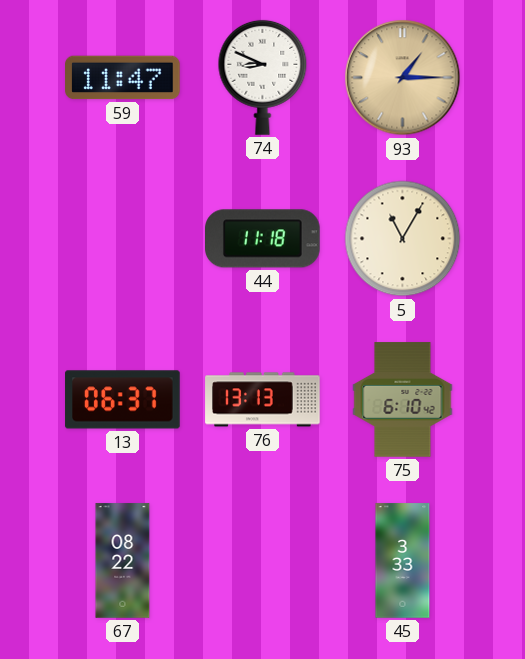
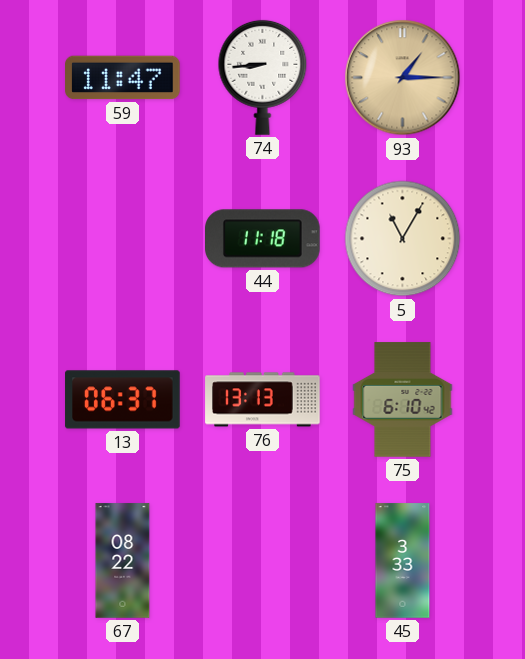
74: 8:49 -> 8:44
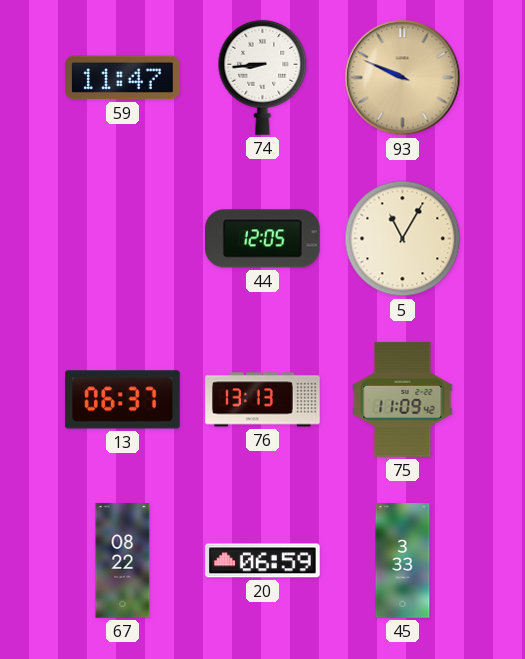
93: 1:15 -> 9:49
44: 11:18 -> 12:05
75: 6:10 -> 11:09
20: none -> 06:59
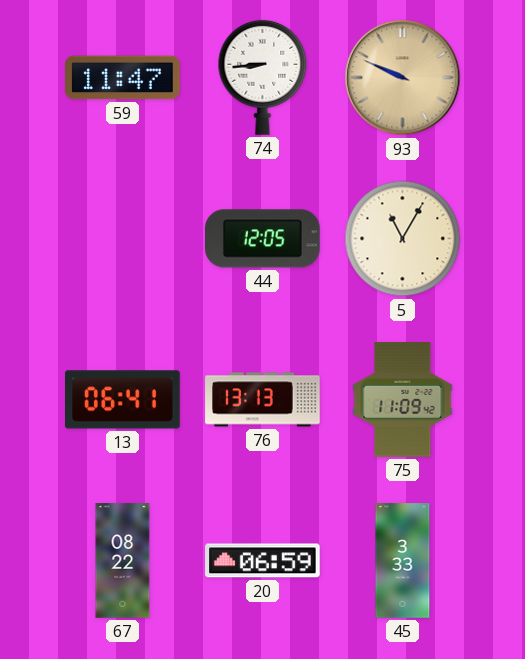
13: 06:37 -> 06:41
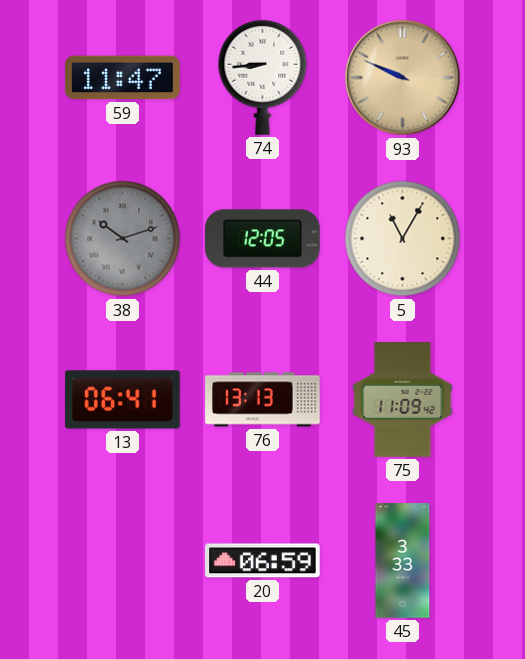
38: none -> 10:12
67: 08:22 -> none
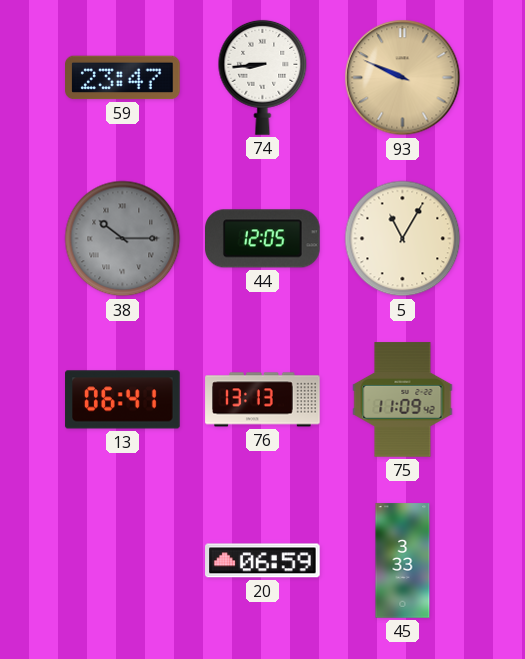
59: 11:47 -> 23:47
38: 10:12 -> 10:15
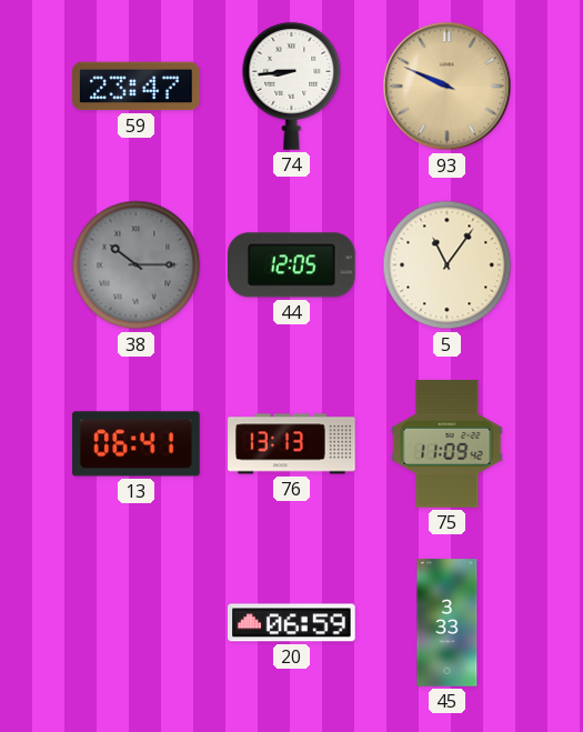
5: 11:05 -> 11:06
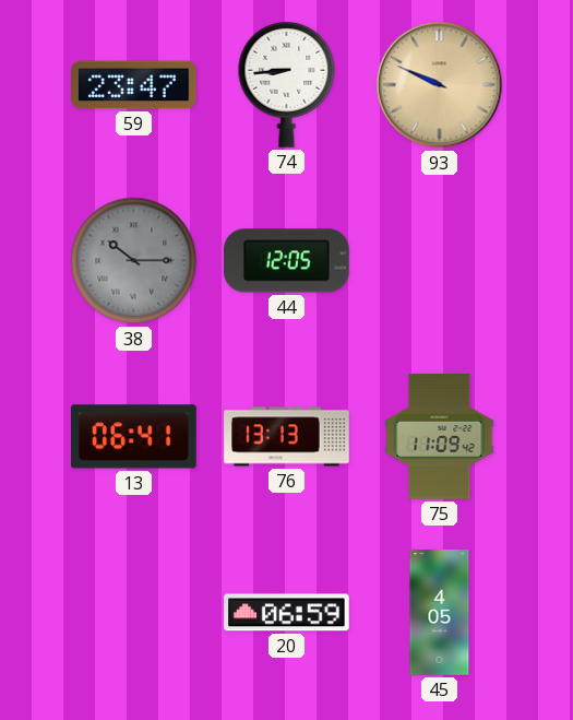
5: 11:06 -> none
45: 3:33 -> 4:05
